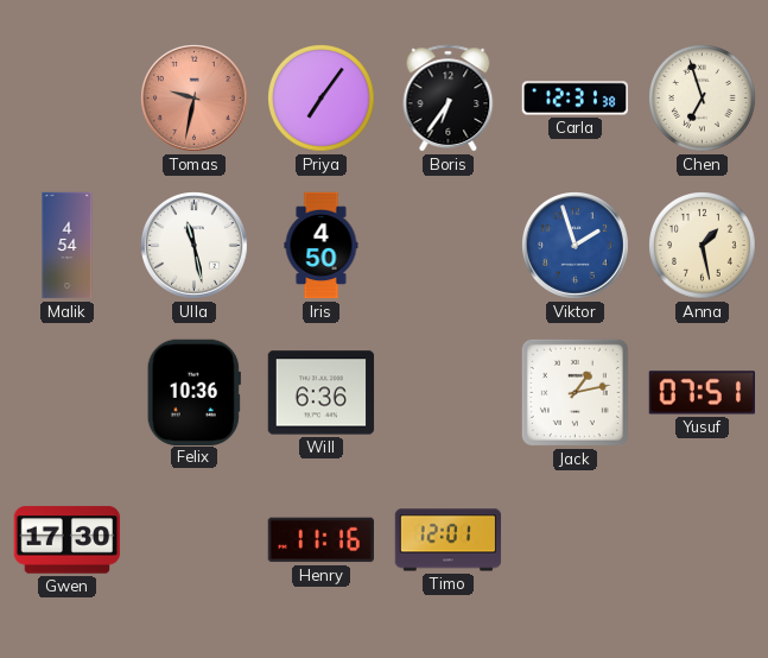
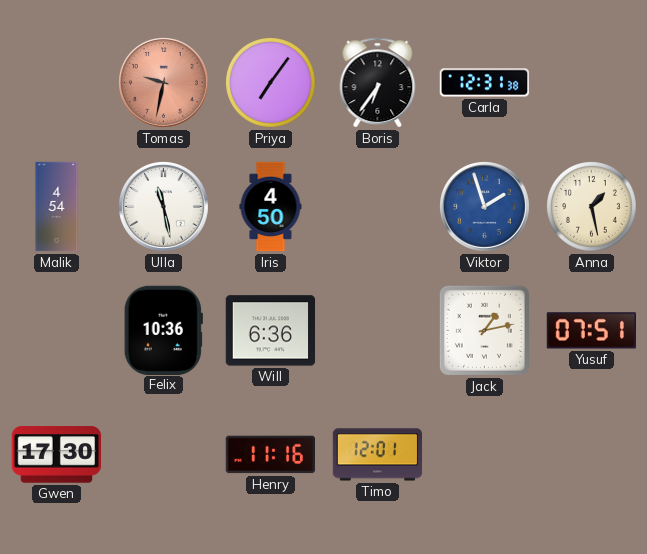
Chen: 6:57 -> none
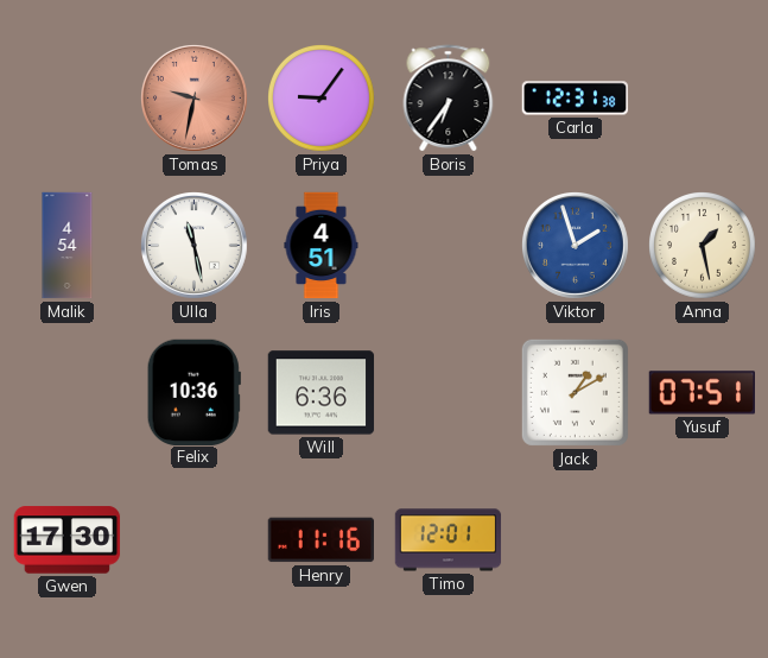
Priya: 7:06 -> 9:06
Iris: 4:50 -> 4:51
Jack: 1:13 -> 1:10
